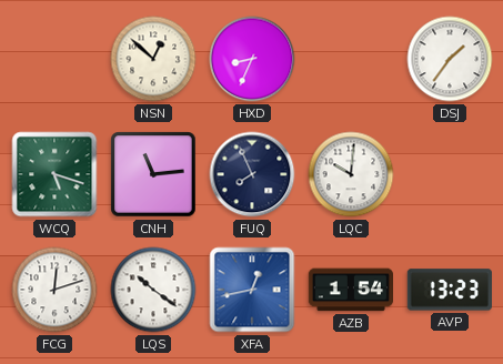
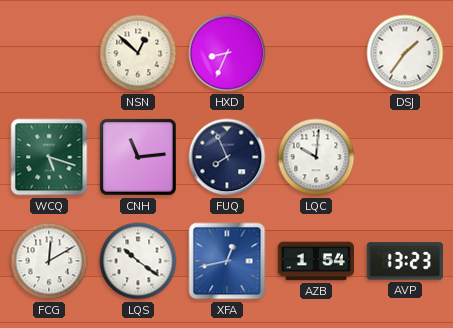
FCG: 12:12 -> 12:10
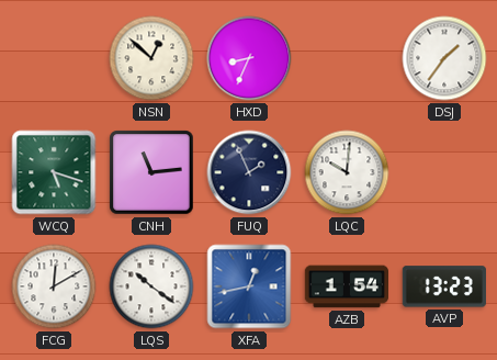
FUQ: 7:56 -> 1:56
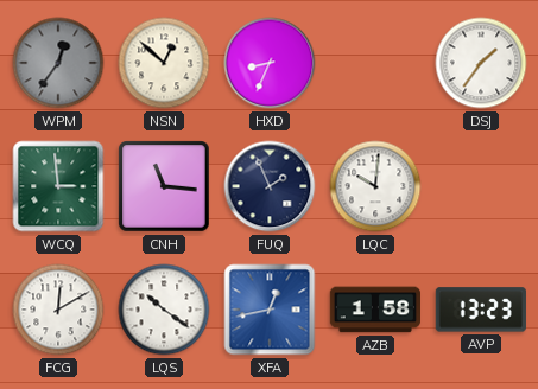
WPM: none -> 12:36
WCQ: 5:18 -> 2:59
CNH: 11:14 -> 11:16
AZB: 1:54 -> 1:58
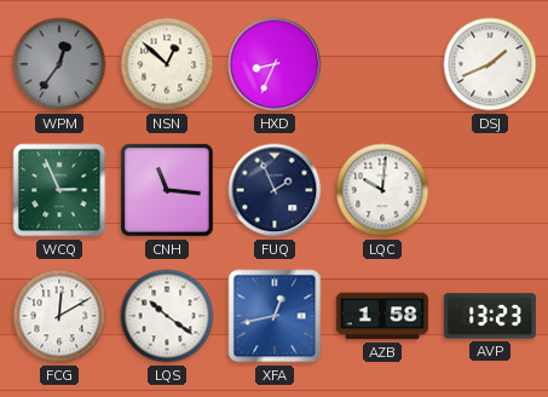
DSJ: 1:36 -> 1:41
WCQ: 2:59 -> 2:56
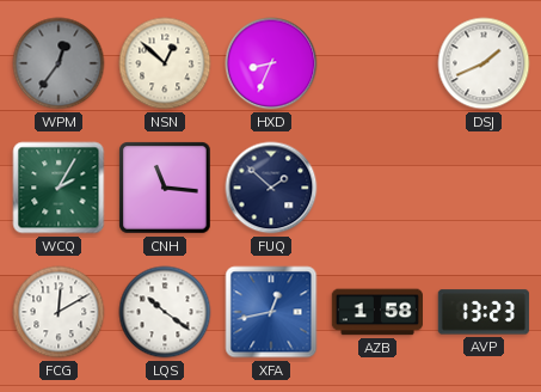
WCQ: 2:56 -> 2:05
FUQ: 1:56 -> 1:52
LQC: 10:01 -> none
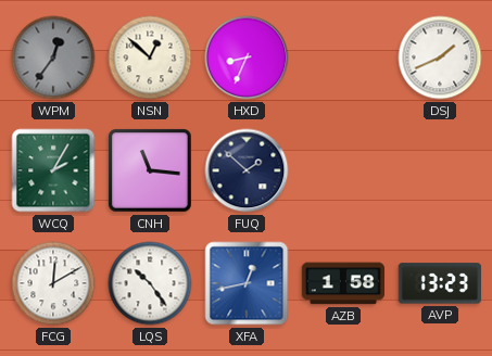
LQS: 10:21 -> 10:24
